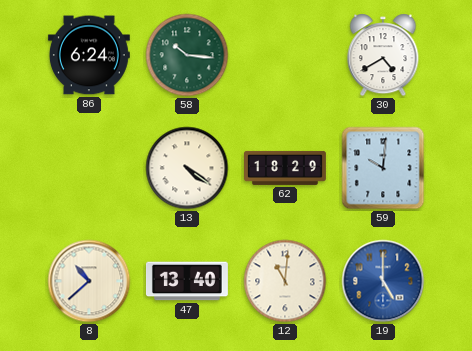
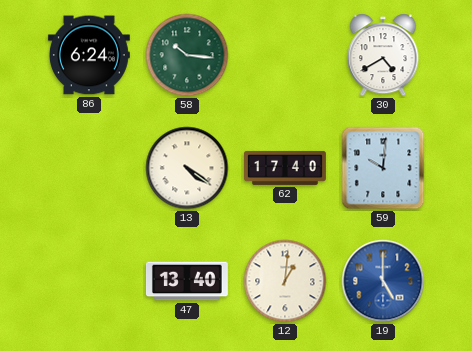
62: 18:29 -> 17:40
8: 10:38 -> none
12: 11:01 -> 1:01
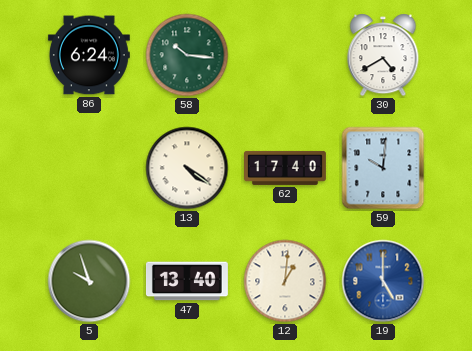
5: none -> 9:57
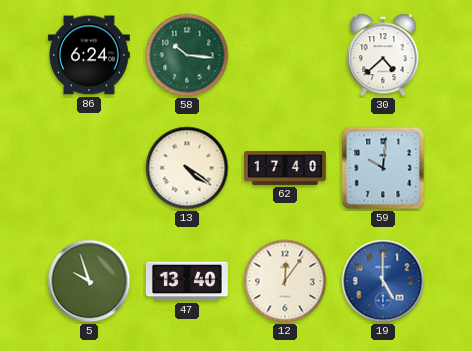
30: 4:40 -> 4:38
12: 1:01 -> 12:06
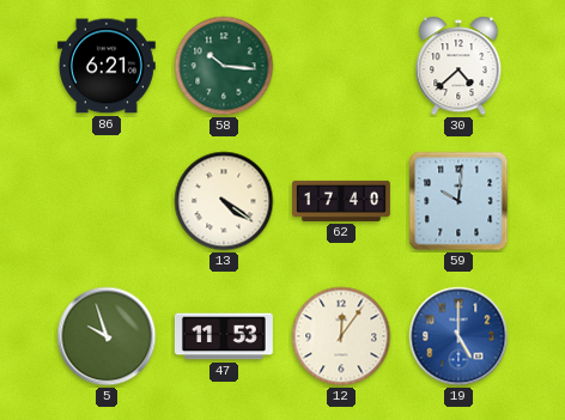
86: 6:24 -> 6:21
47: 13:40 -> 11:53
